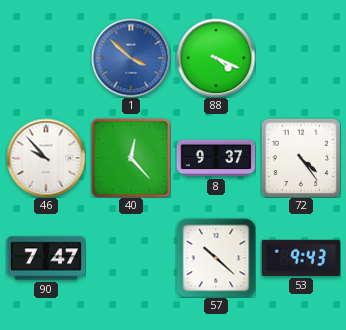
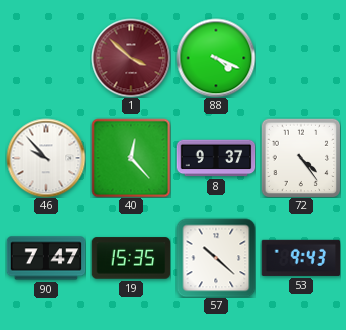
1 dial: blue -> burgundy
19: none -> 15:35
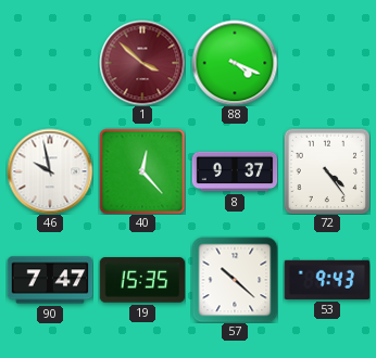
46: 9:53 -> 9:58
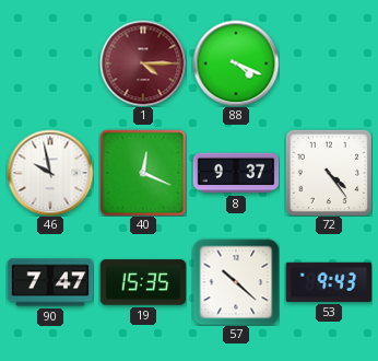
1: 3:52 -> 4:15
40: 12:23 -> 12:19
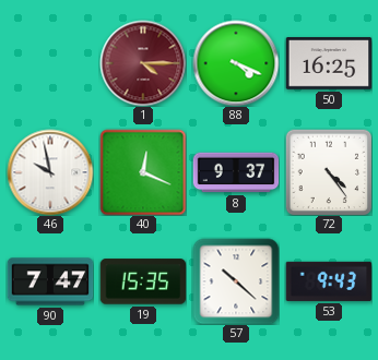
50: none -> 16:25
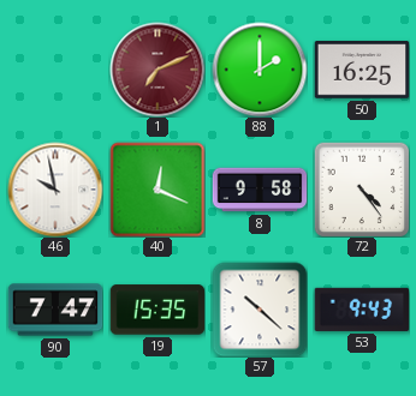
1: 4:15 -> 7:11
88: 4:19 -> 2:00
8: 9:37 -> 9:58
